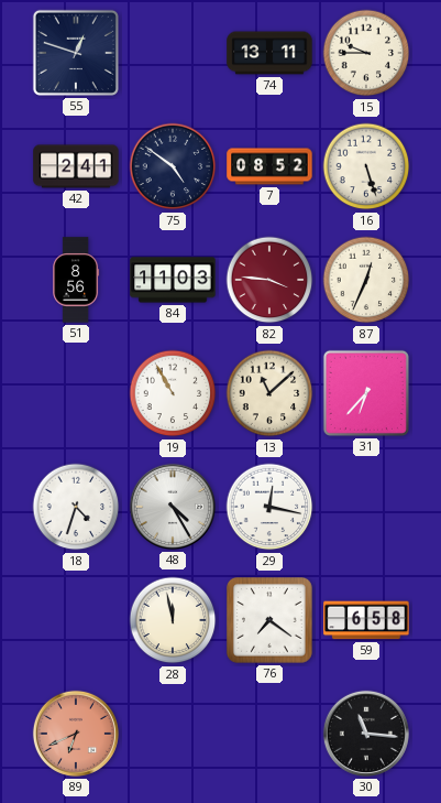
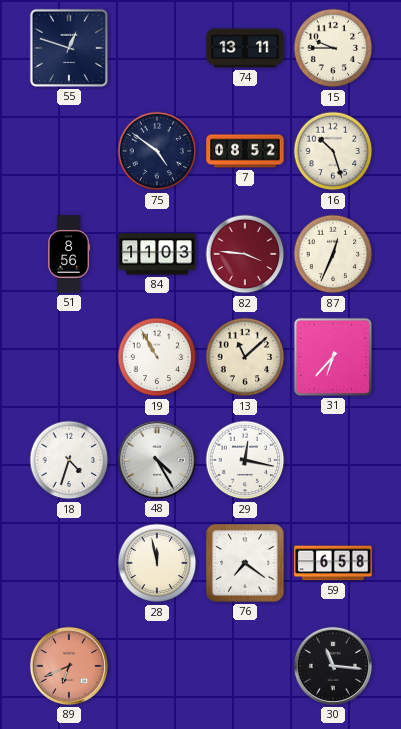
42: 2:41 -> none
16: 5:27 -> 10:27
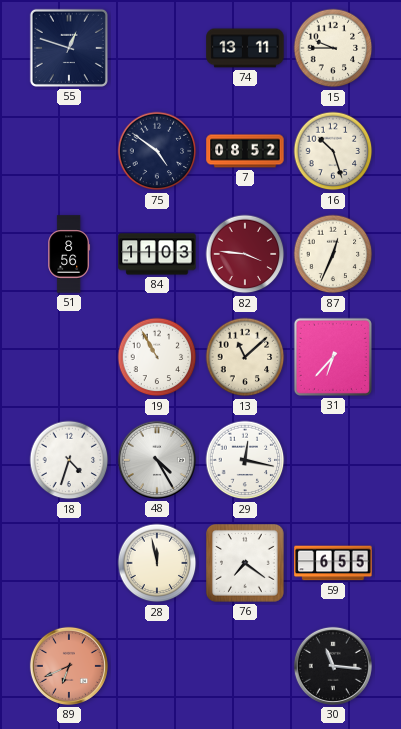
59: 6:58 -> 6:55
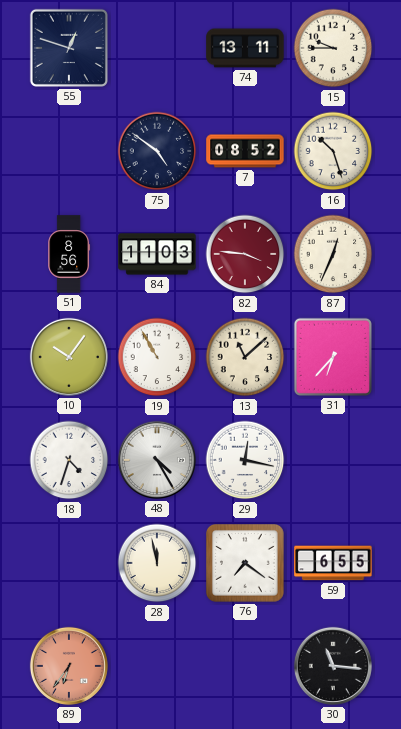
10: none -> 10:06
89: 6:41 -> 6:36
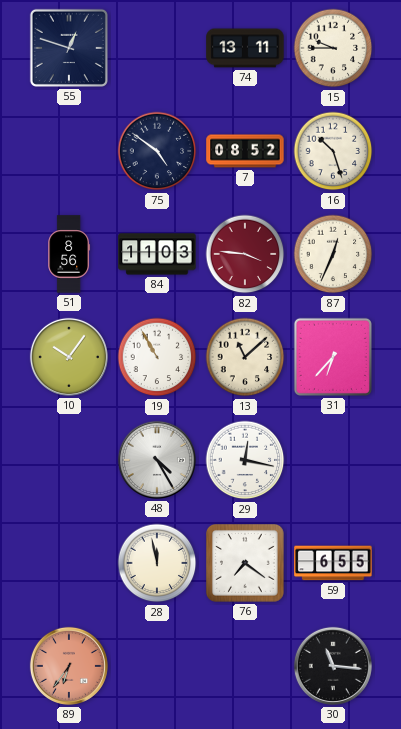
18: 4:33 -> none
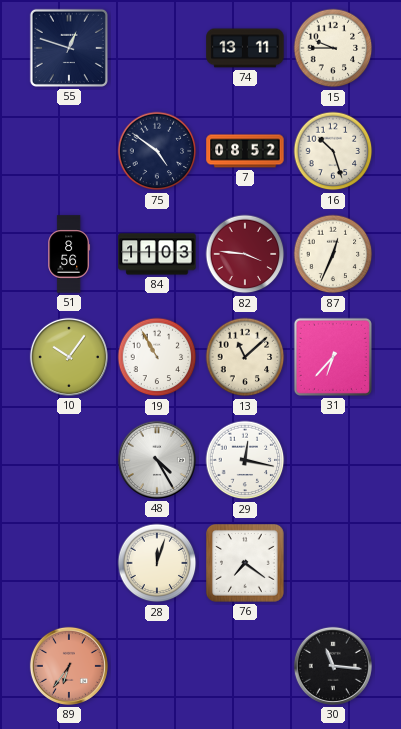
28: 11:58 -> 12:03
59: 6:55 -> none
